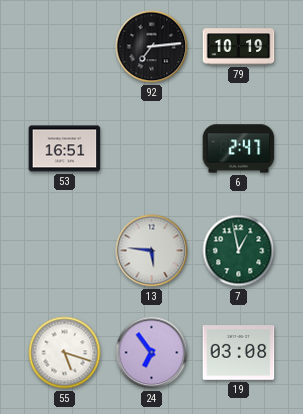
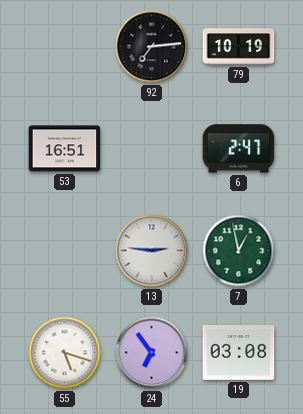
13: 5:46 -> 2:46
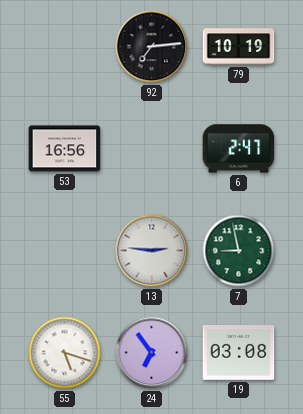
53: 16:51 -> 16:56
7: 12:58 -> 8:58
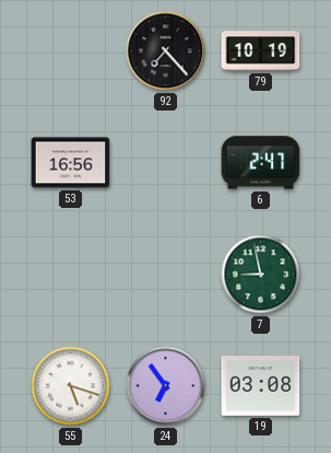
92: 7:14 -> 7:23
13: 2:46 -> none
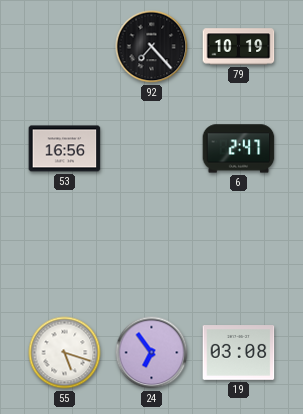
7: 8:58 -> none
